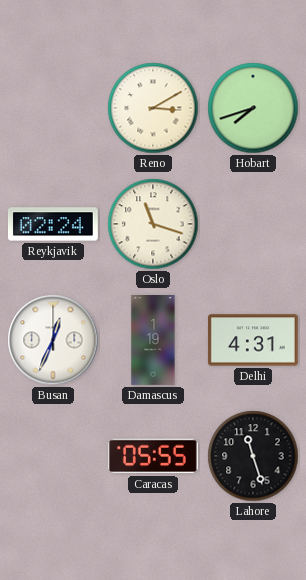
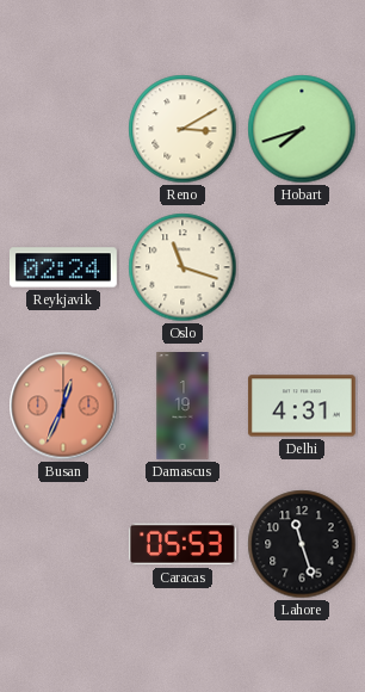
Busan dial: white -> salmon
Caracas: 05:55 -> 05:53
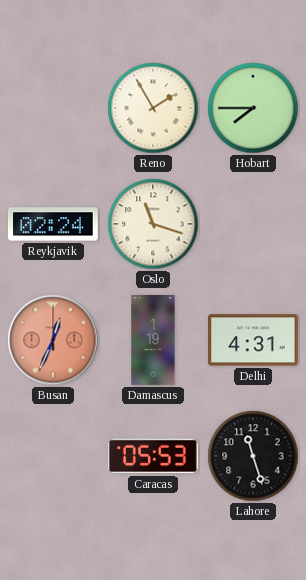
Reno: 3:10 -> 1:55
Hobart: 7:42 -> 7:45
